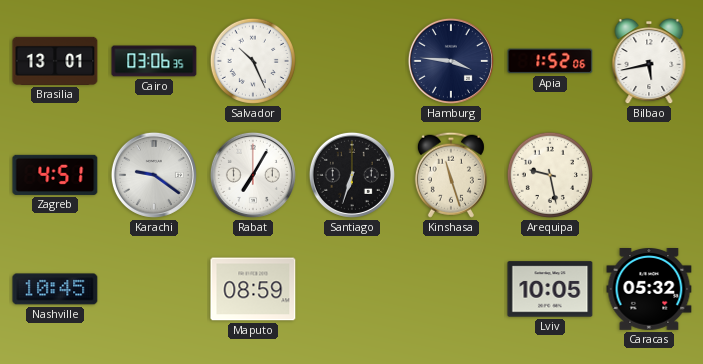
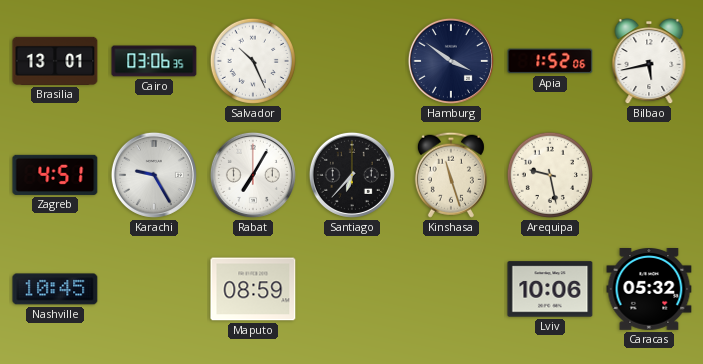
Hamburg: 3:46 -> 3:51
Karachi: 9:21 -> 9:25
Santiago: 6:33 -> 6:37
Lviv: 10:05 -> 10:06
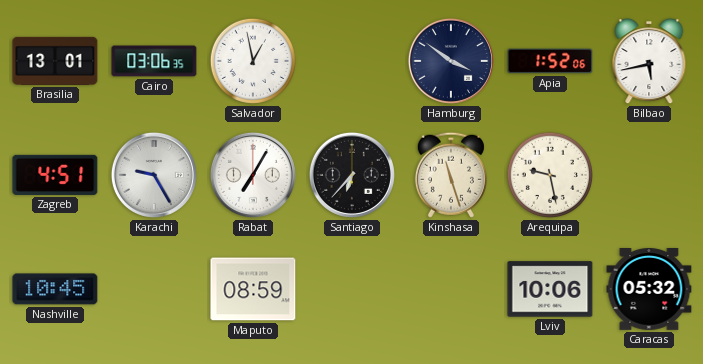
Salvador: 10:26 -> 12:58
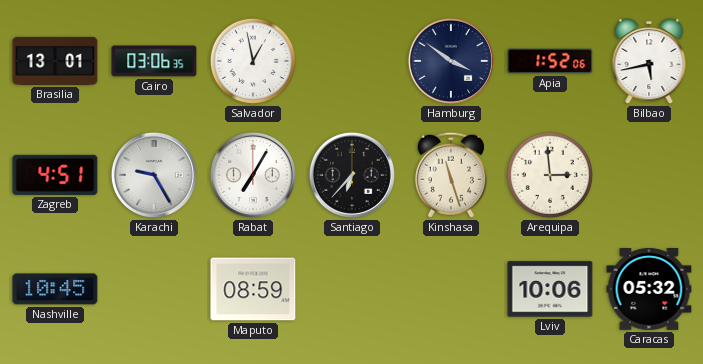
Arequipa: 9:28 -> 2:59
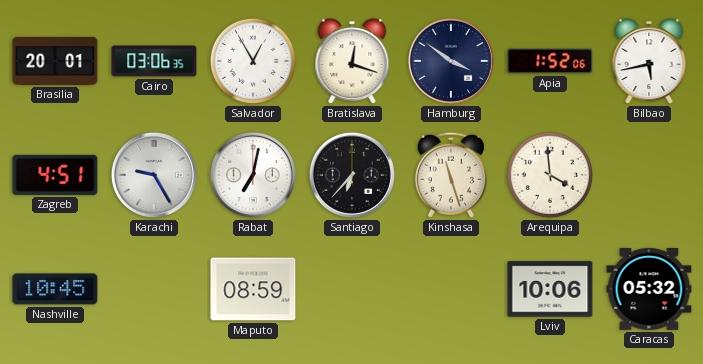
Brasilia: 13:01 -> 20:01
Salvador: 12:58 -> 12:55
Bratislava: none -> 12:18
Rabat: 7:05 -> 7:02
Arequipa: 2:59 -> 3:59
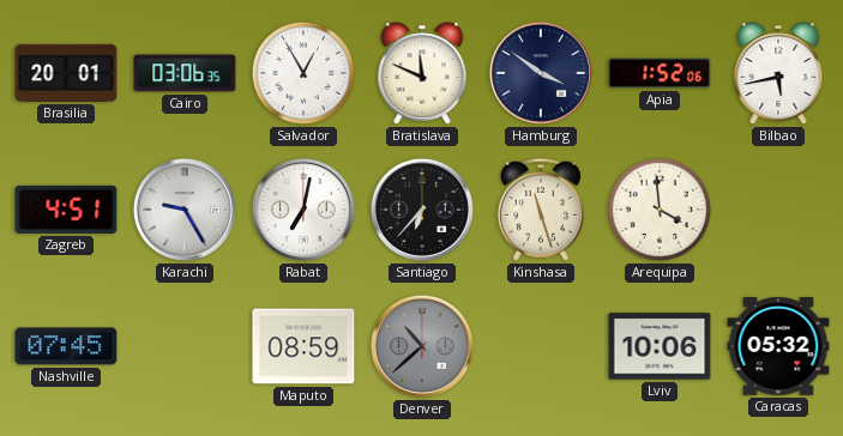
Bratislava: 12:18 -> 11:49
Nashville: 10:45 -> 07:45
Denver: none -> 10:38
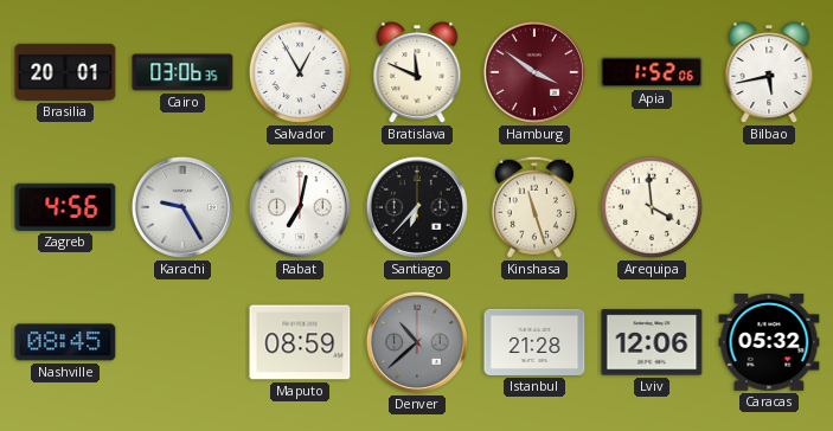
Hamburg dial: navy -> burgundy
Zagreb: 4:51 -> 4:56
Nashville: 07:45 -> 08:45
Istanbul: none -> 21:28
Lviv: 10:06 -> 12:06
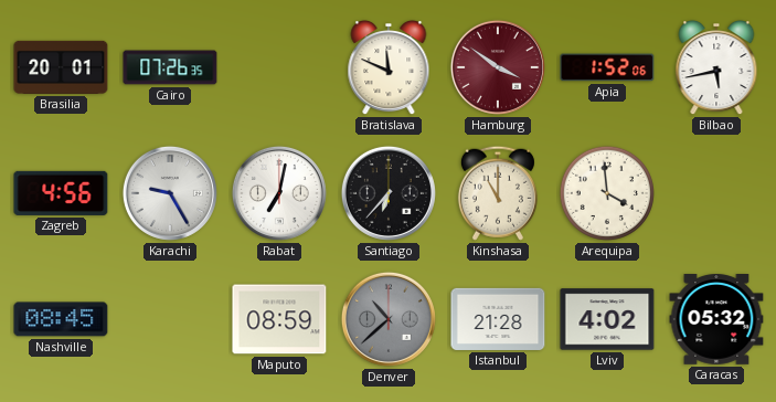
Cairo: 03:06 -> 07:26
Salvador: 12:55 -> none
Kinshasa: 11:27 -> 11:00
Lviv: 12:06 -> 4:02
